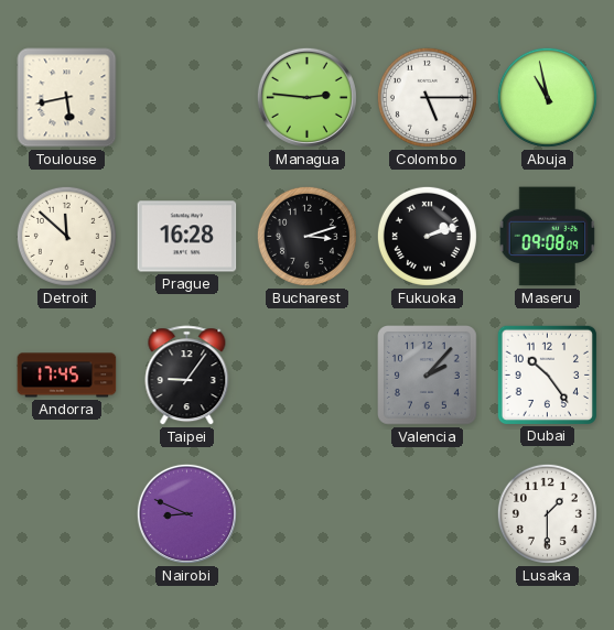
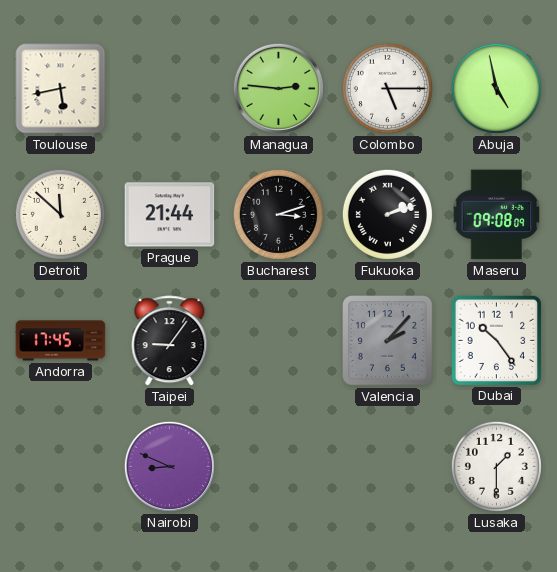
Abuja: 10:58 -> 4:58
Prague: 16:28 -> 21:44
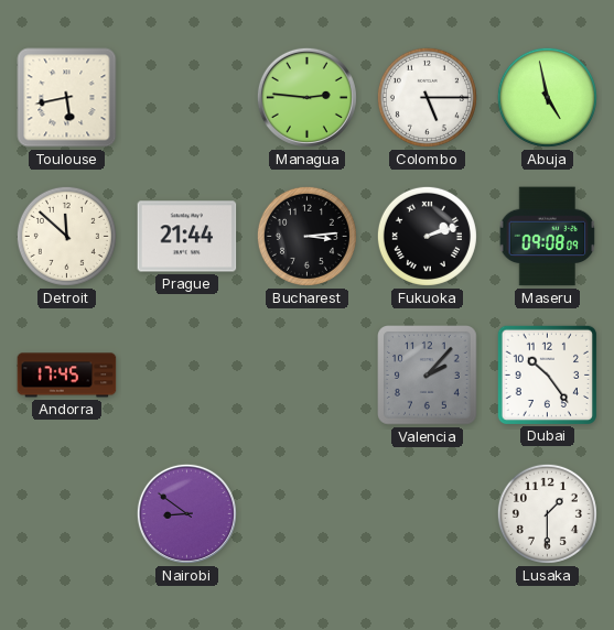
Bucharest: 3:12 -> 3:14
Taipei: 9:06 -> none
Nairobi: 8:49 -> 8:51
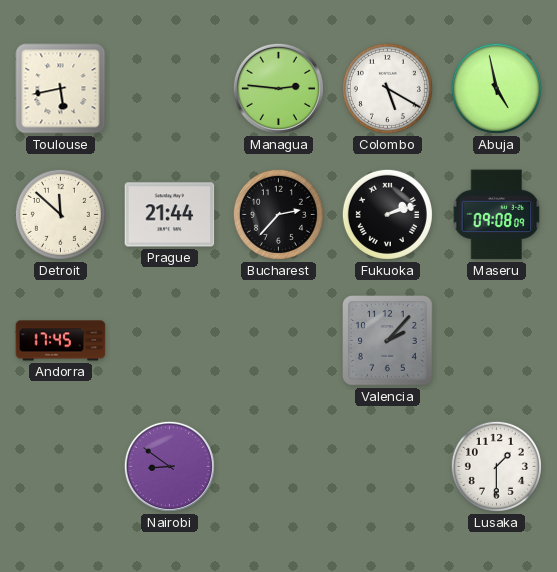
Colombo: 5:15 -> 5:20
Bucharest: 3:14 -> 2:37
Dubai: 10:24 -> none
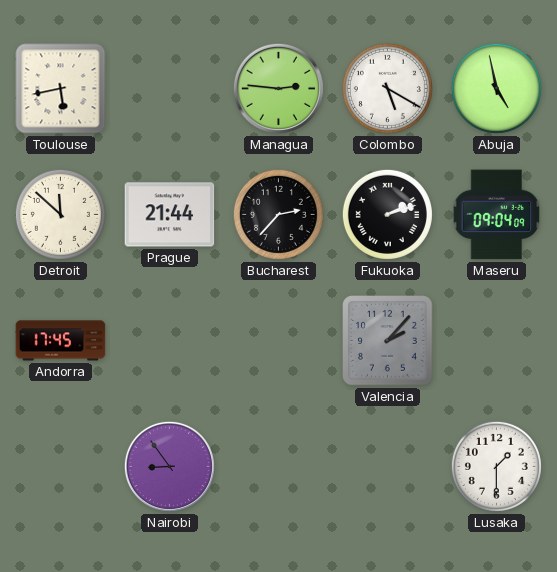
Maseru: 09:08 -> 09:04
Nairobi: 8:51 -> 8:54
